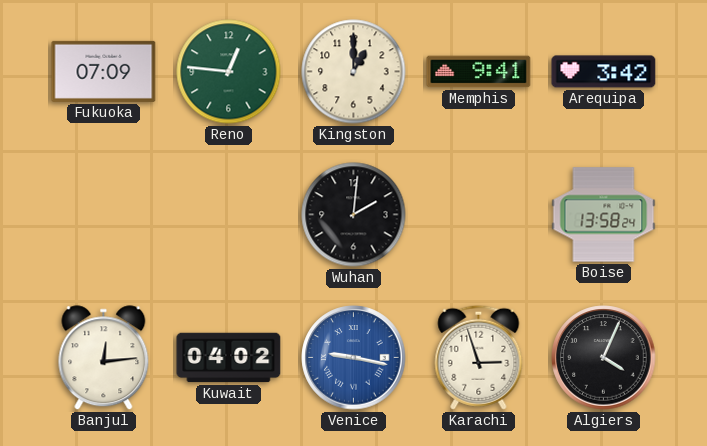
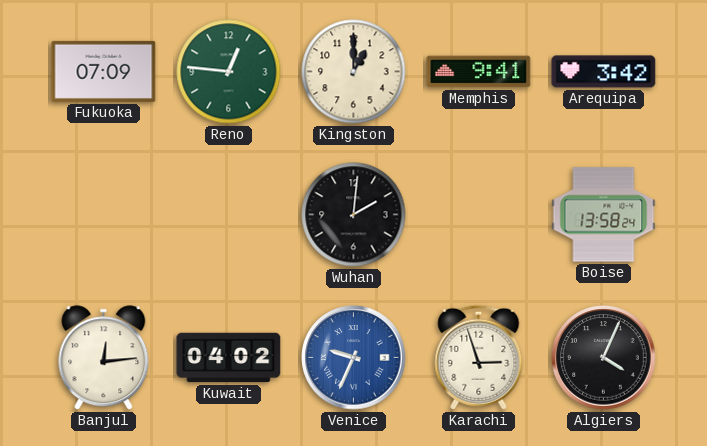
Venice: 9:17 -> 9:34
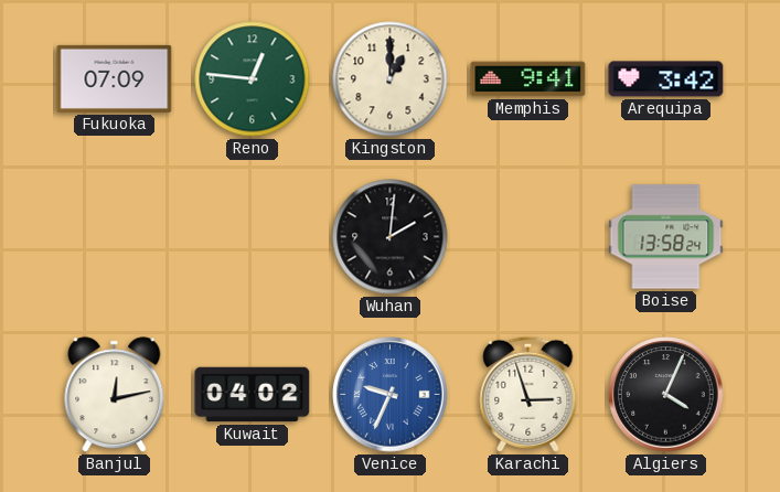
Banjul: 12:14 -> 12:13
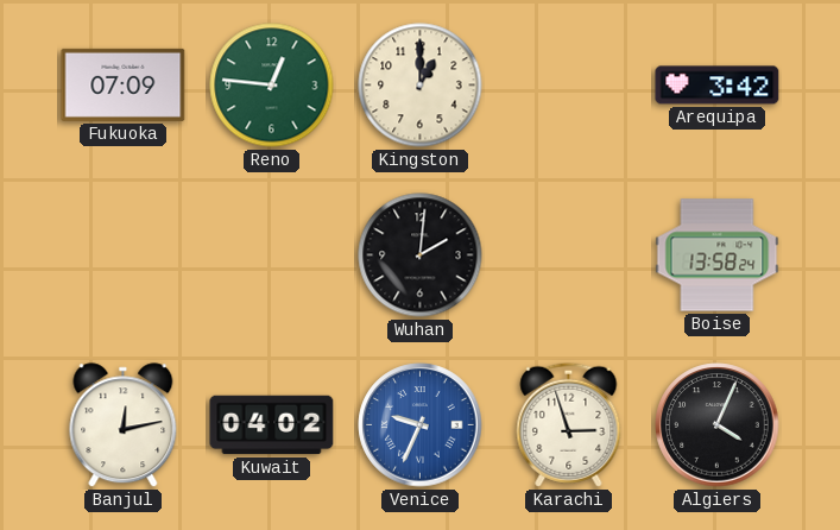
Memphis: 9:41 -> none
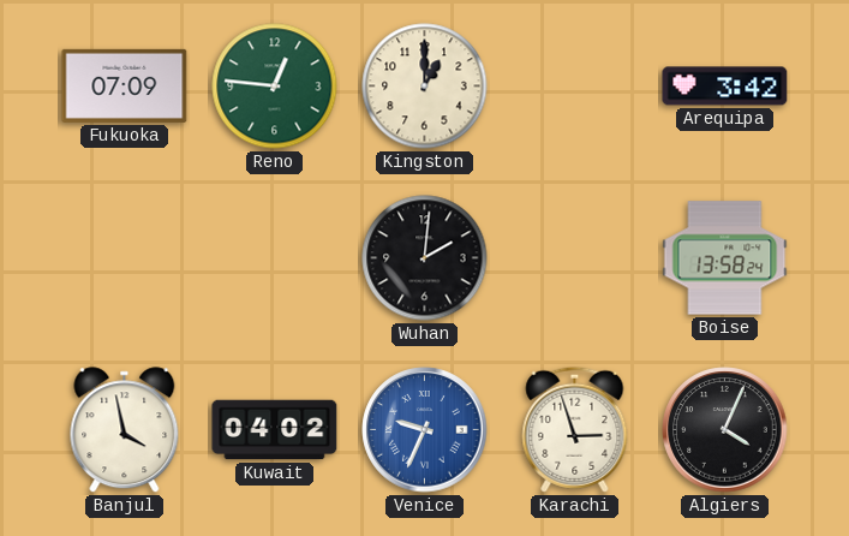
Banjul: 12:13 -> 3:58
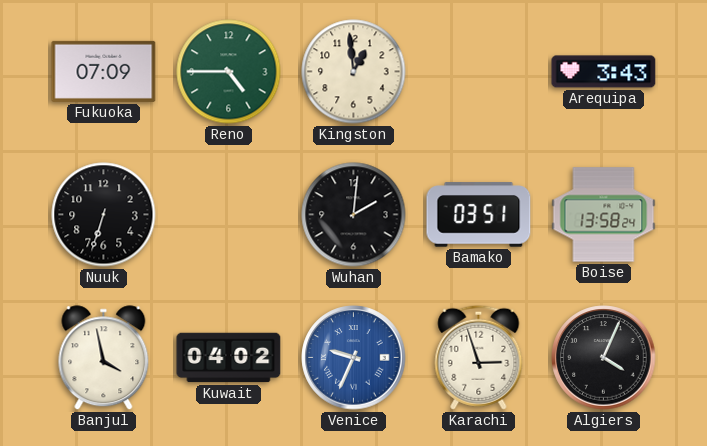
Reno: 12:46 -> 4:45
Kingston: 1:00 -> 12:59
Arequipa: 3:42 -> 3:43
Nuuk: none -> 6:33
Bamako: none -> 03:51
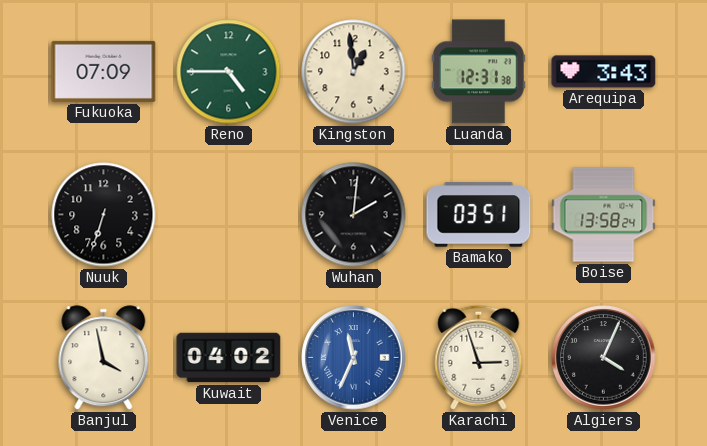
Luanda: none -> 12:31
Venice: 9:34 -> 11:34
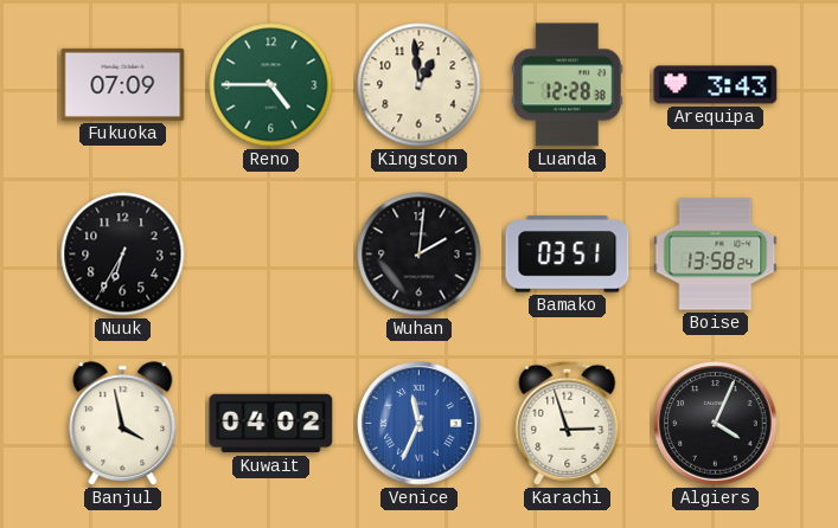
Luanda: 12:31 -> 12:28
Nuuk: 6:33 -> 6:35
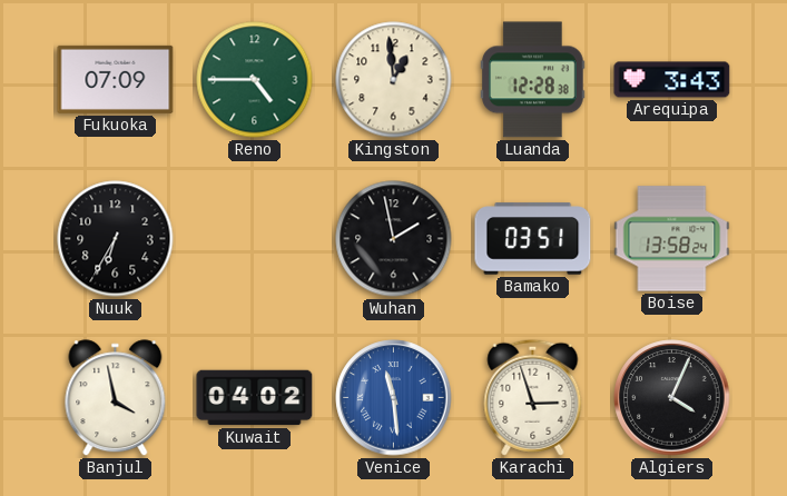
Wuhan: 2:01 -> 1:58
Venice: 11:34 -> 11:29
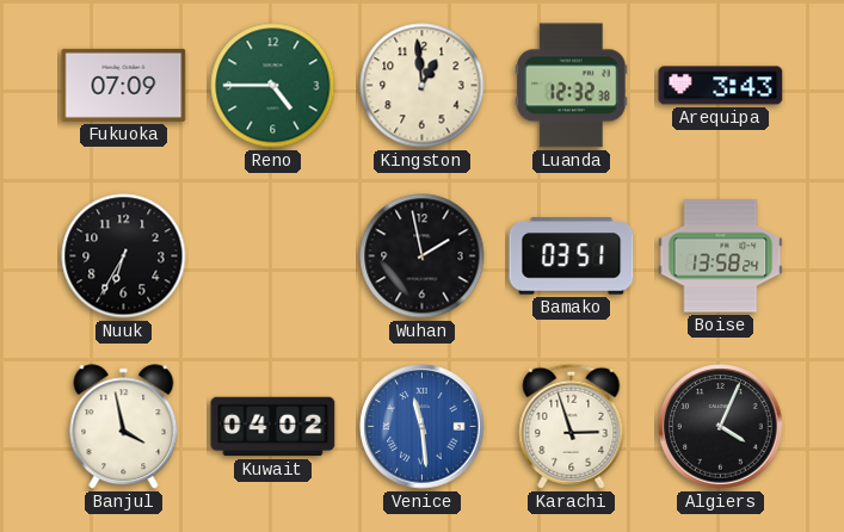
Luanda: 12:28 -> 12:32
